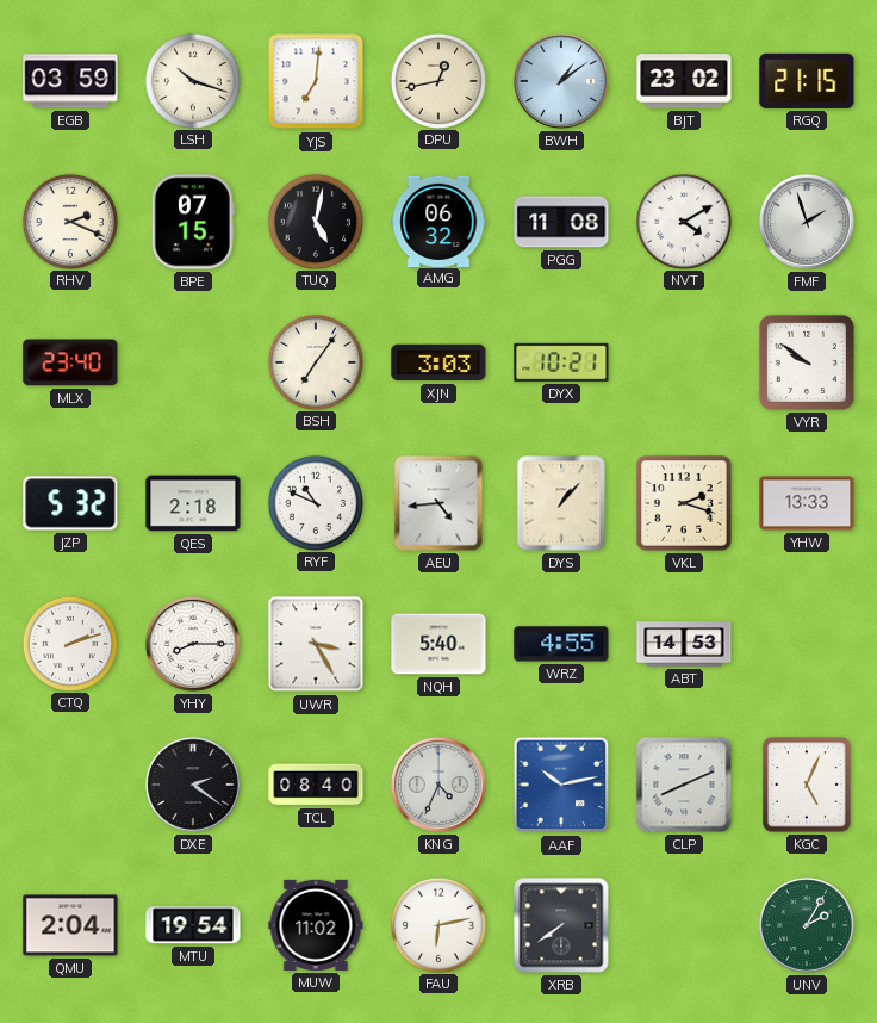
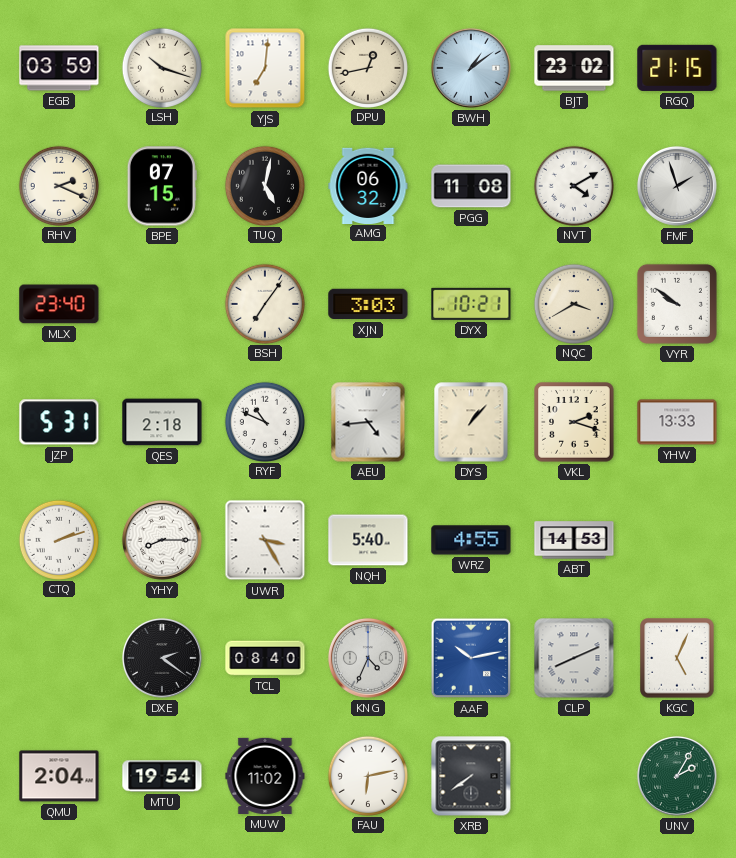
NQC: none -> 3:40
JZP: 5:32 -> 5:31
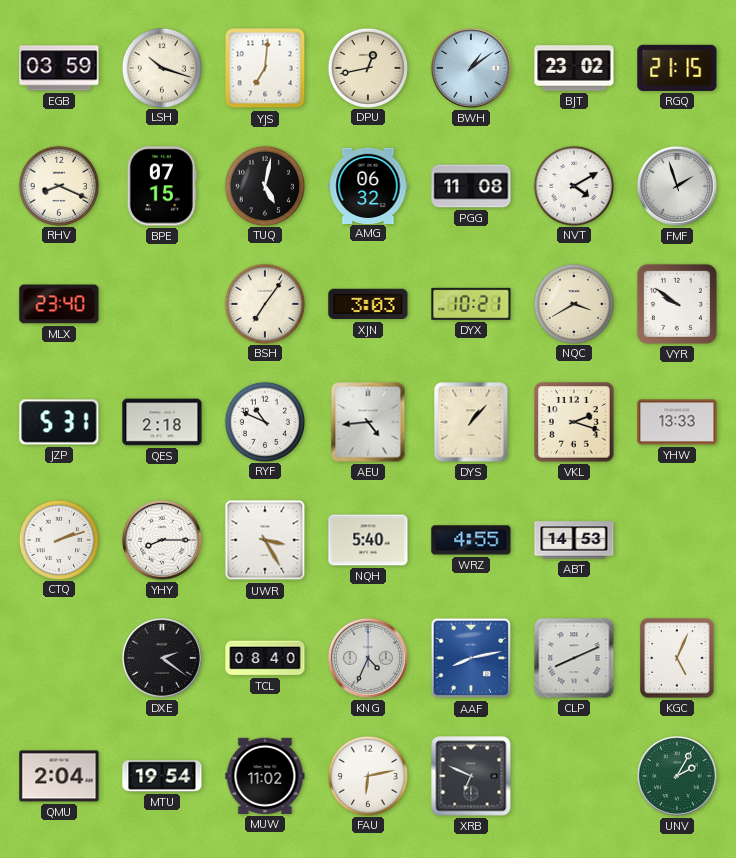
RHV: 2:19 -> 8:19
AAF: 10:13 -> 8:13
XRB: 7:39 -> 6:49
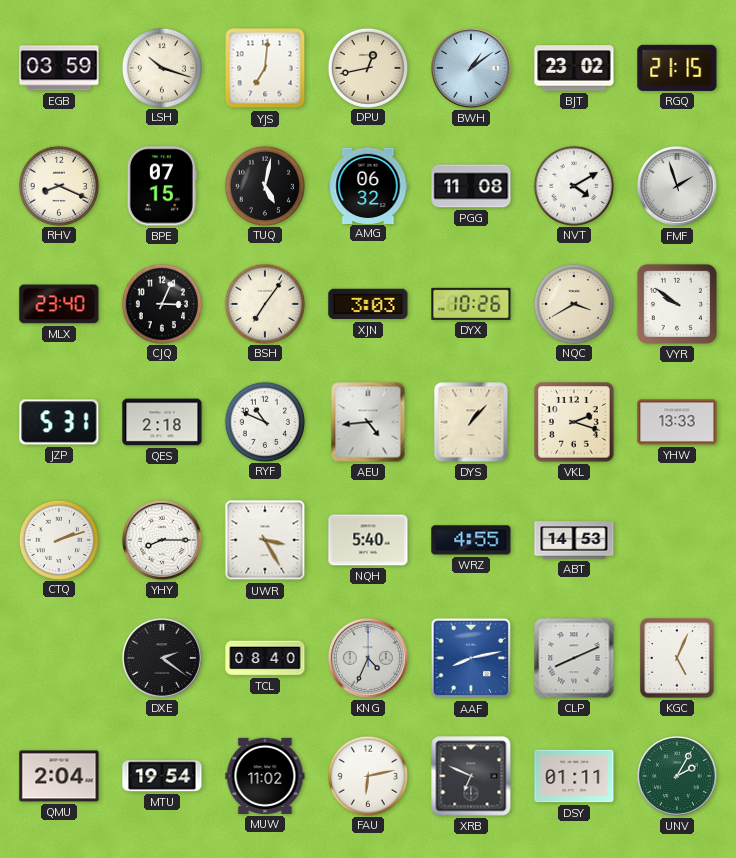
CJQ: none -> 3:04
DYX: 10:21 -> 10:26
DSY: none -> 01:11
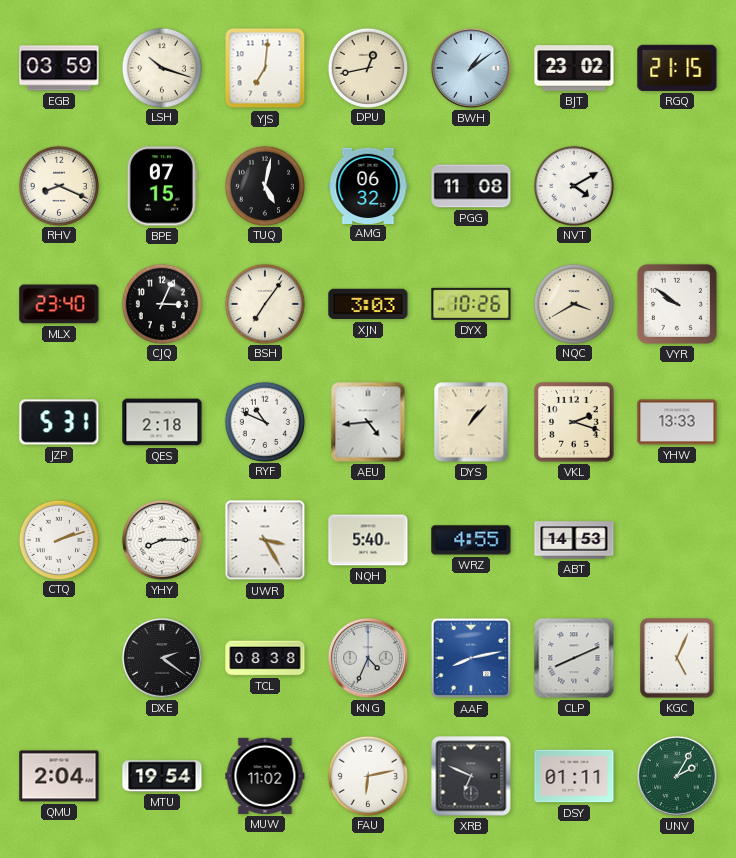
FMF: 1:57 -> none
TCL: 08:40 -> 08:38
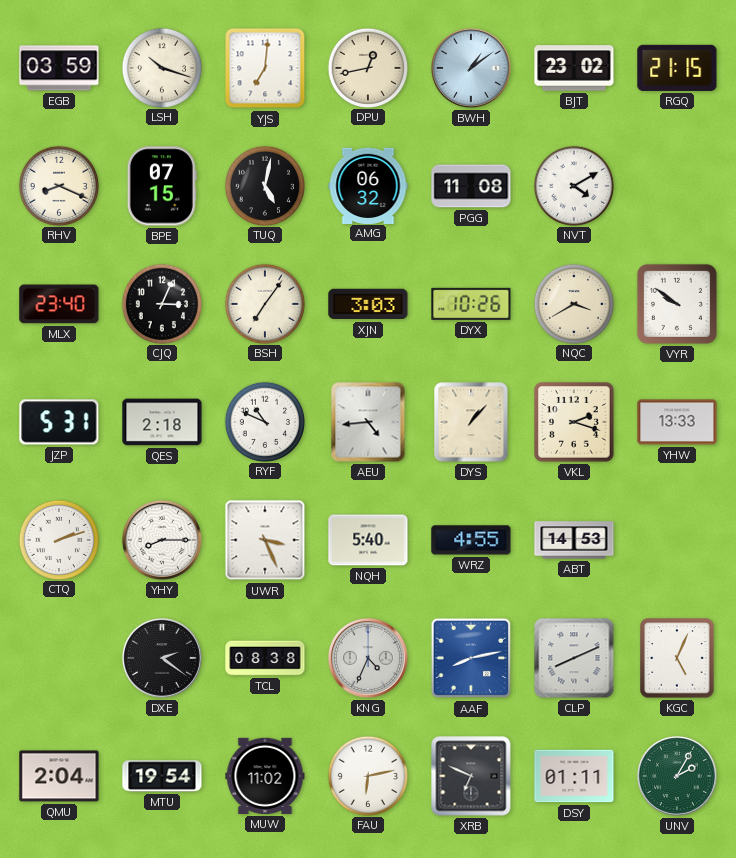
UWR: 3:25 -> 3:26
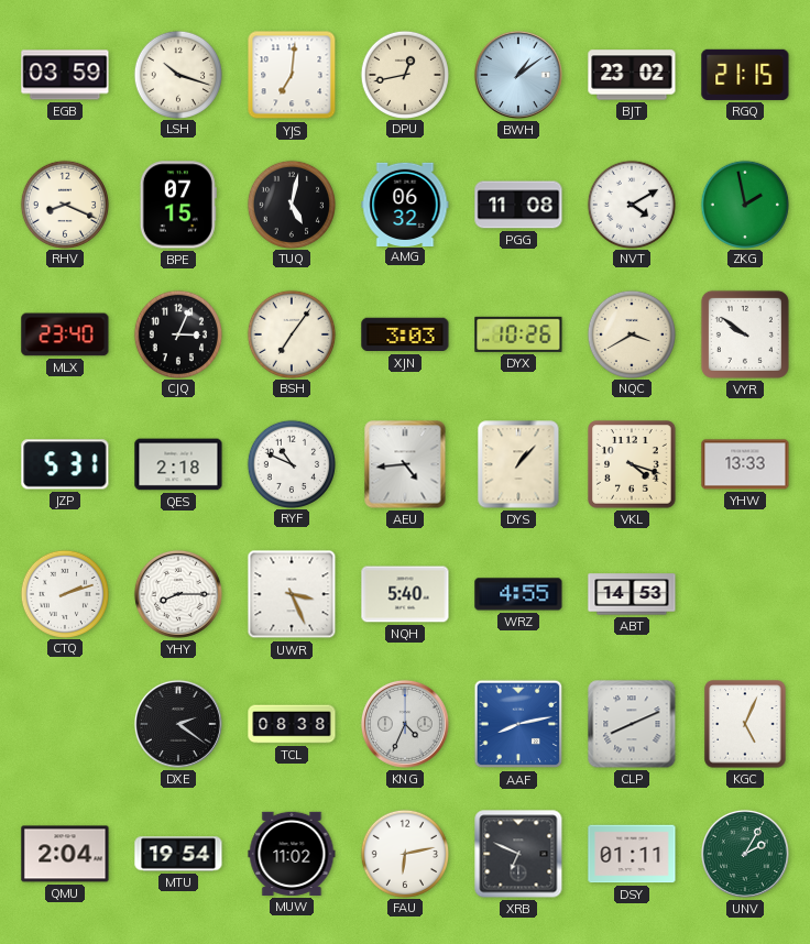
ZKG: none -> 1:58
VKL: 2:18 -> 4:18
